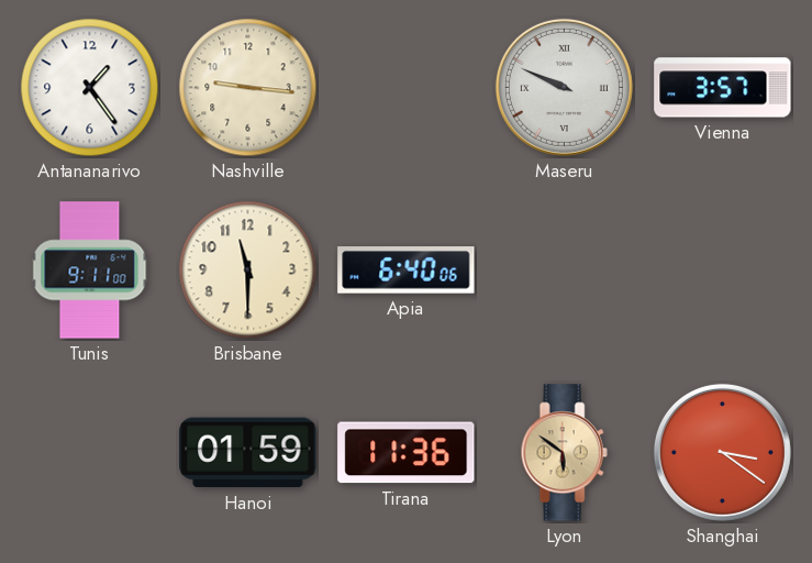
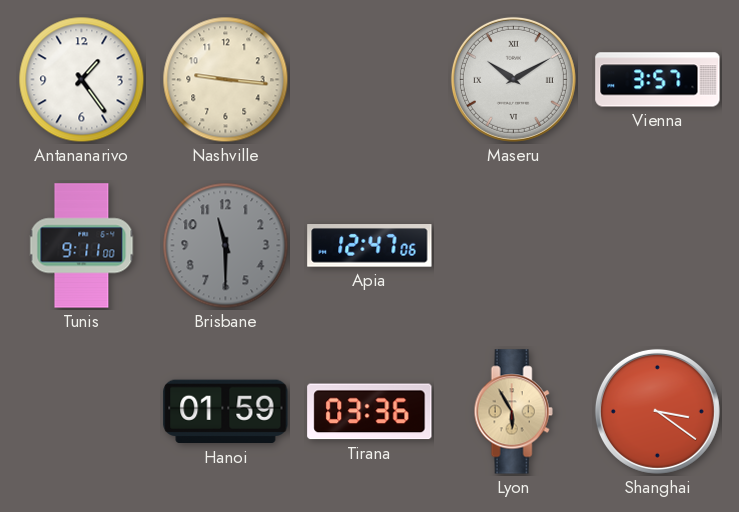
Maseru: 9:49 -> 10:10
Brisbane dial: cream -> grey
Apia: 6:40 -> 12:47
Tirana: 11:36 -> 03:36
Lyon: 5:51 -> 5:55
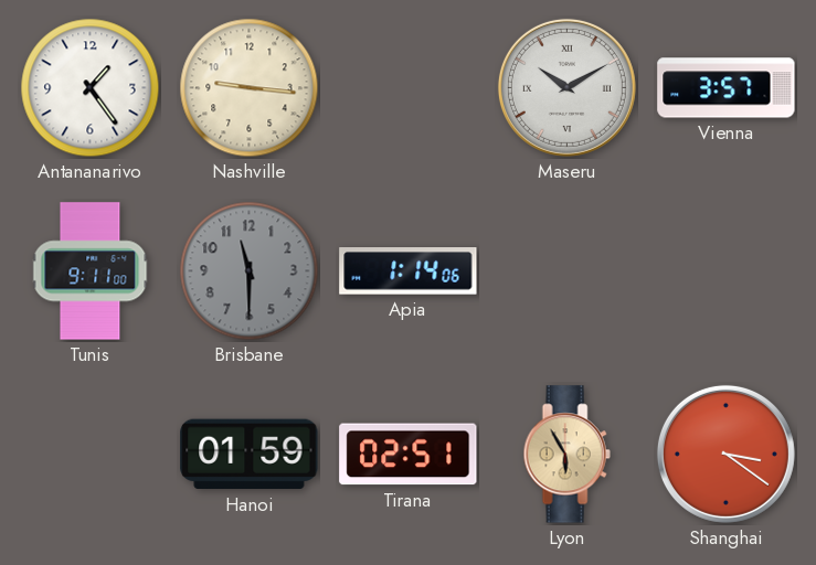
Apia: 12:47 -> 1:14
Tirana: 03:36 -> 02:51
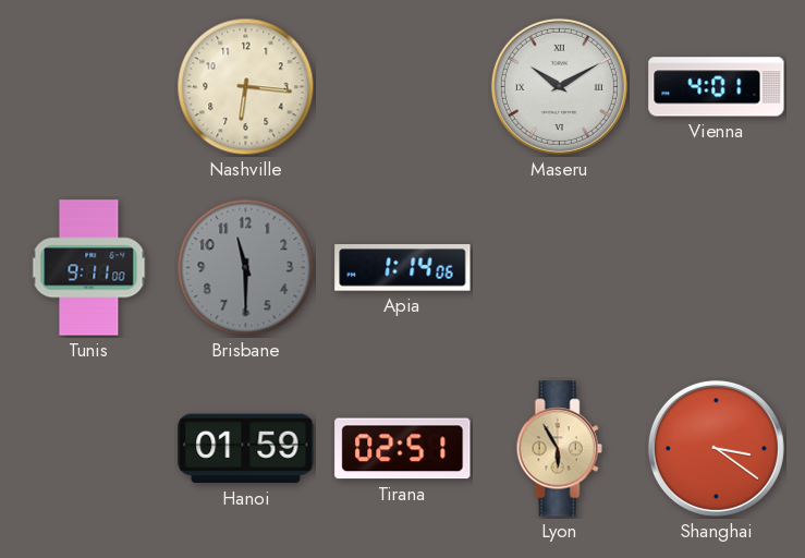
Antananarivo: 1:24 -> none
Nashville: 9:16 -> 6:16
Vienna: 3:57 -> 4:01
